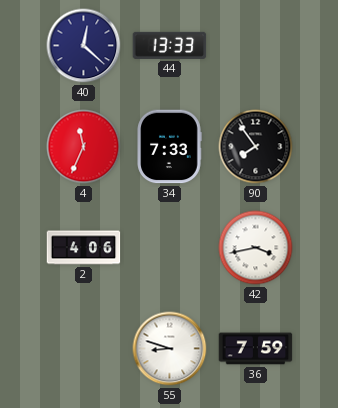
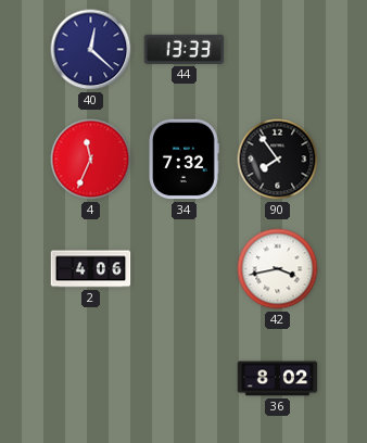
34: 7:33 -> 7:32
55: 8:48 -> none
36: 7:59 -> 8:02
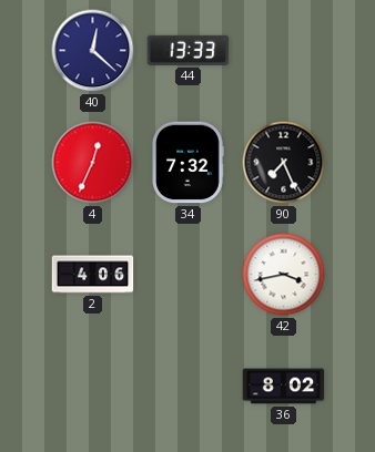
4: 11:34 -> 12:34
90: 7:54 -> 7:26
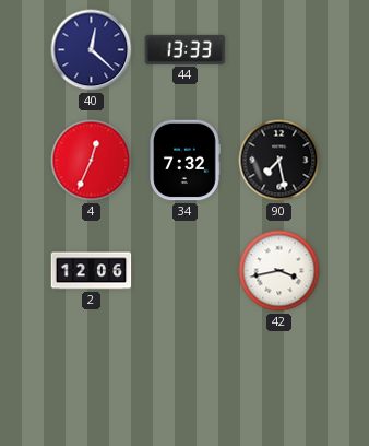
90: 7:26 -> 7:28
2: 4:06 -> 12:06
36: 8:02 -> none
